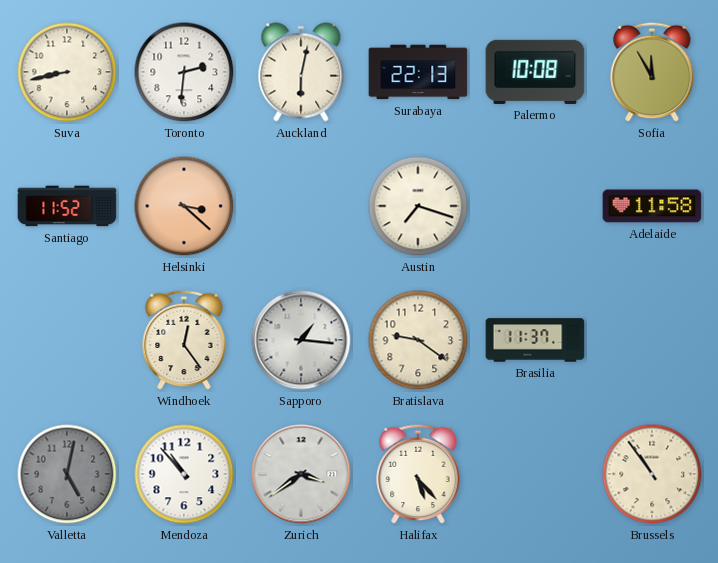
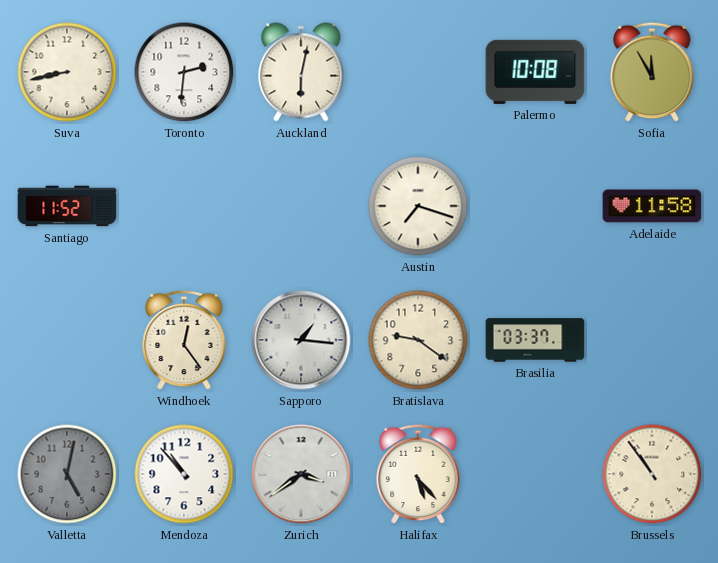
Surabaya: 22:13 -> none
Helsinki: 3:22 -> none
Brasilia: 11:37 -> 03:37
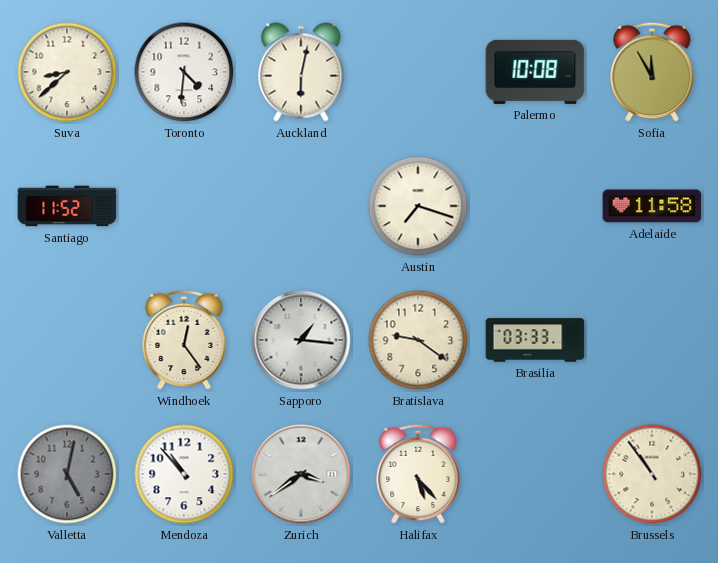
Suva: 8:43 -> 8:38
Toronto: 2:31 -> 4:31
Brasilia: 03:37 -> 03:33
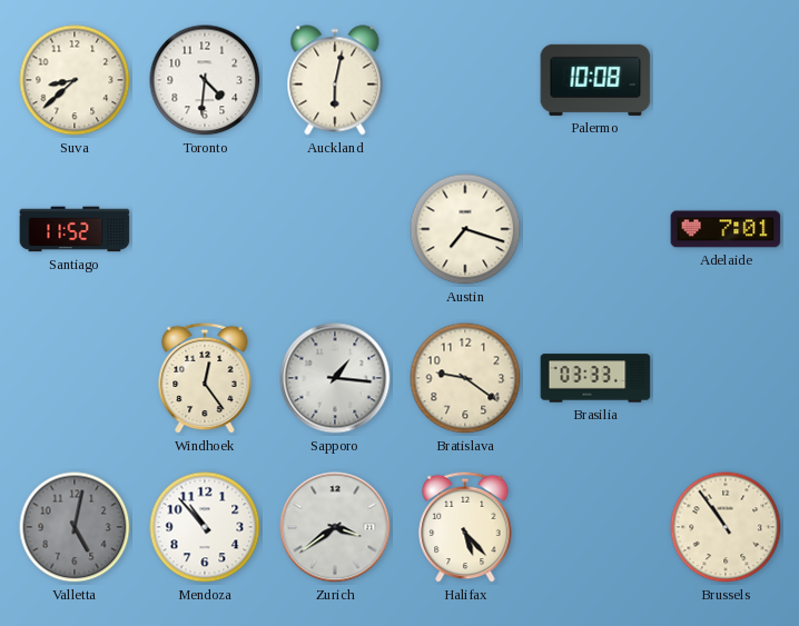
Sofia: 11:55 -> none
Adelaide: 11:58 -> 7:01
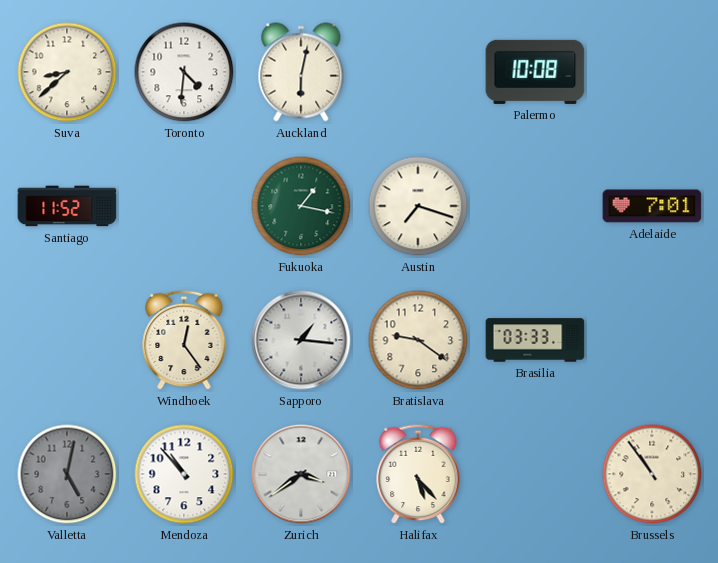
Fukuoka: none -> 1:17
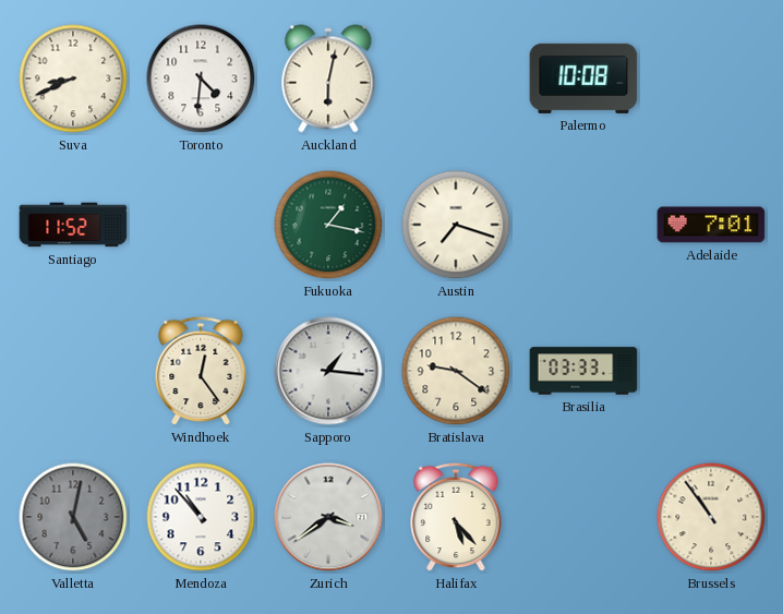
Suva: 8:38 -> 8:41
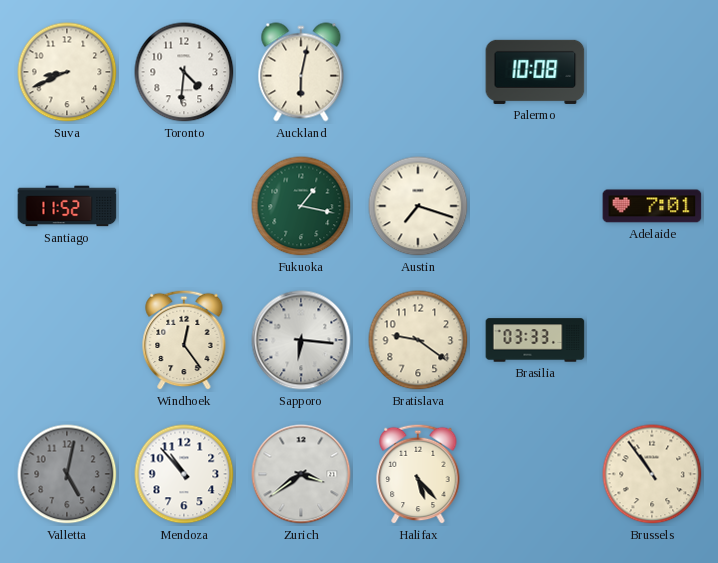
Sapporo: 1:16 -> 6:16
